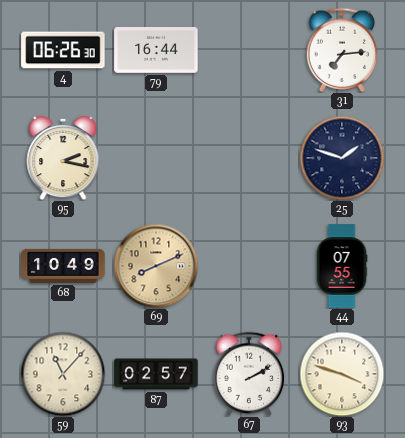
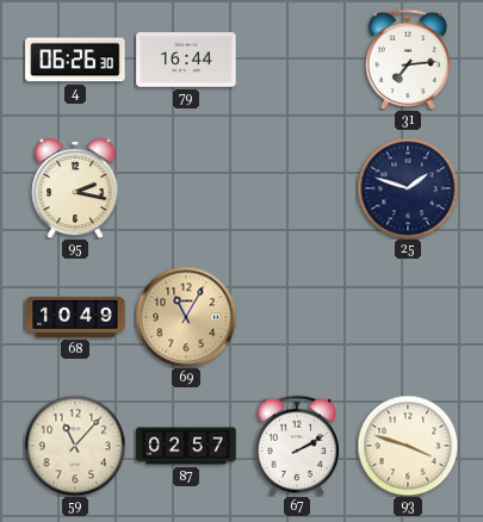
69: 8:11 -> 11:05
44: 07:55 -> none
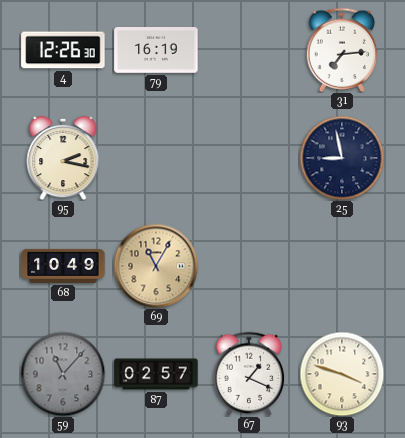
4: 06:26 -> 12:26
79: 16:44 -> 16:19
25: 1:48 -> 8:58
59 dial: cream -> grey
67: 2:10 -> 1:19
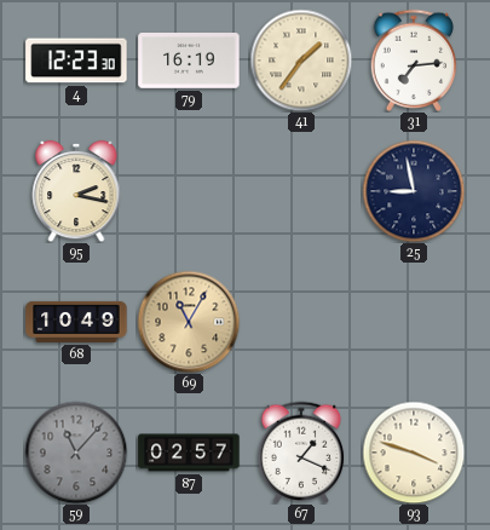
4: 12:26 -> 12:23
41: none -> 1:36
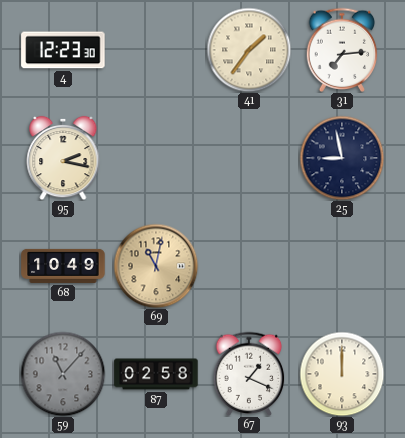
79: 16:19 -> none
69: 11:05 -> 11:02
87: 02:57 -> 02:58
93: 3:48 -> 12:00
